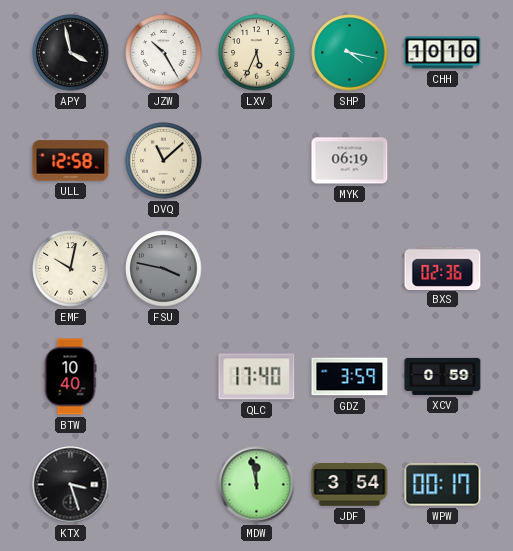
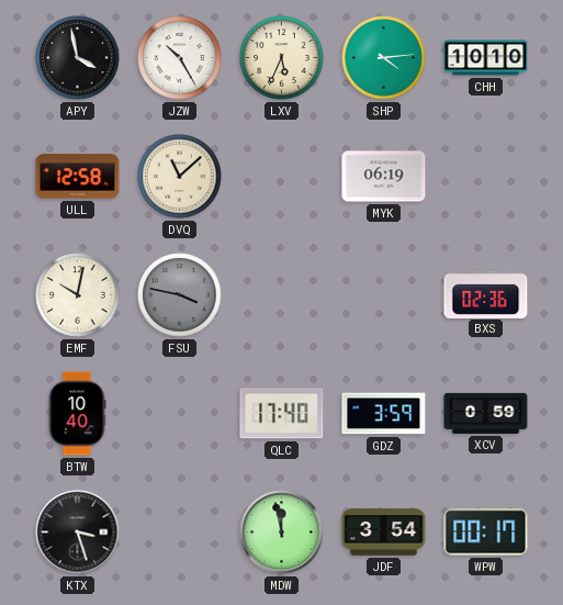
SHP: 4:17 -> 4:14
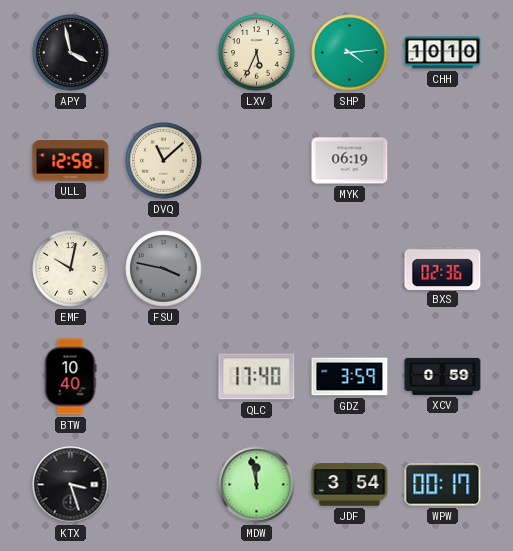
JZW: 10:25 -> none
